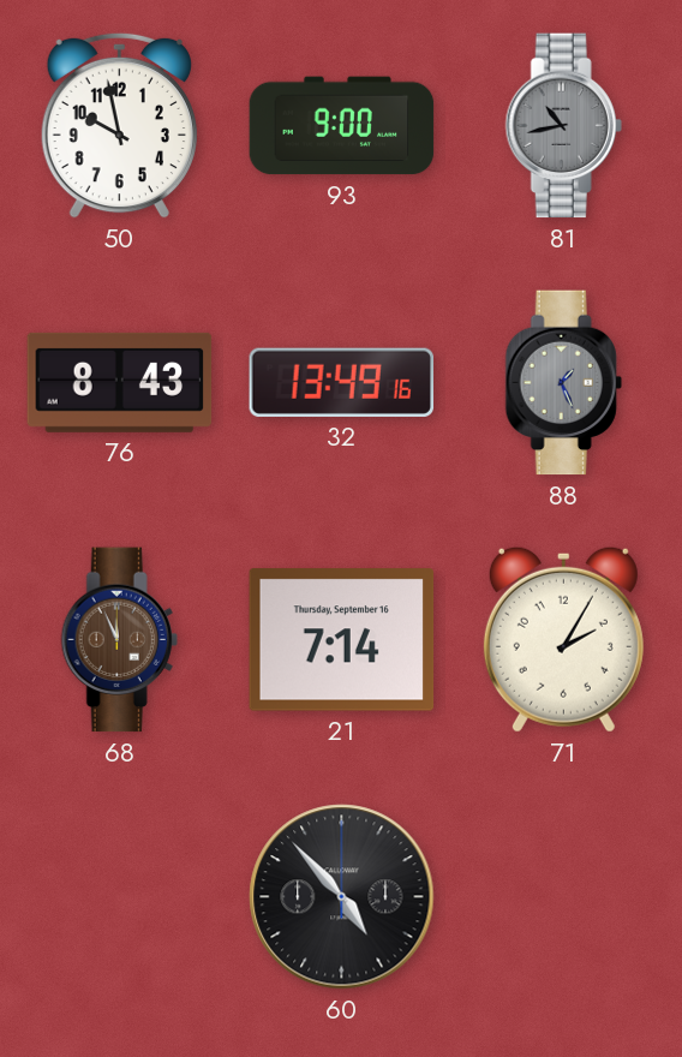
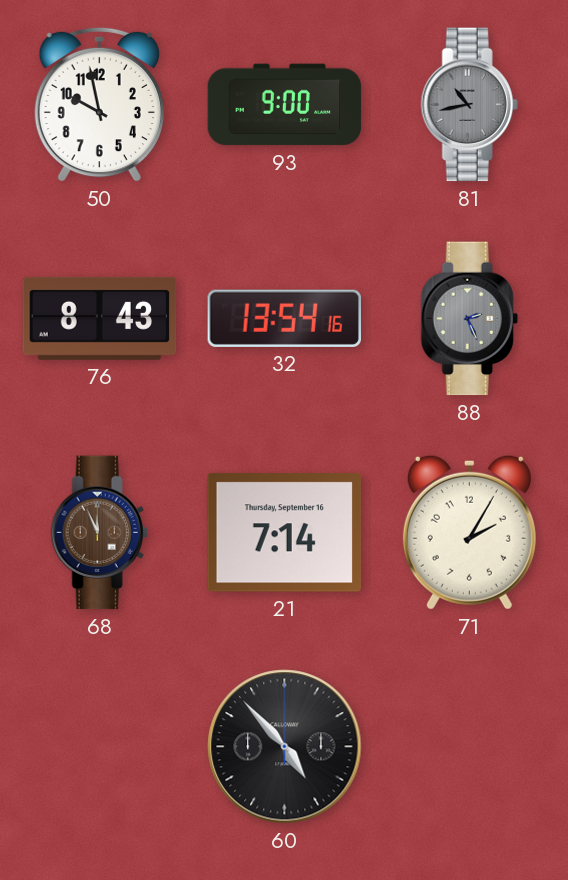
32: 13:49 -> 13:54
88: 1:26 -> 2:26
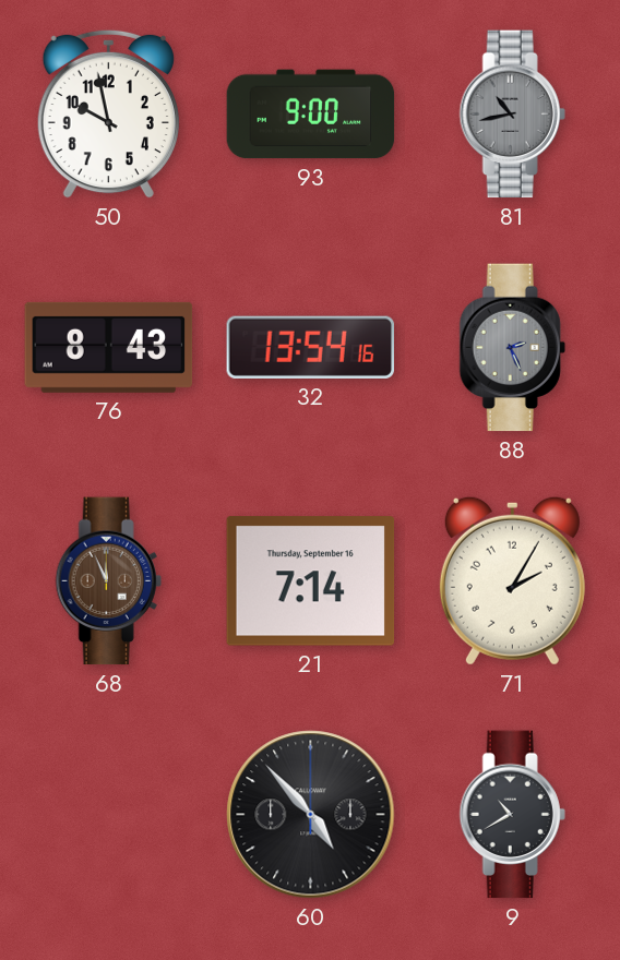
9: none -> 10:40
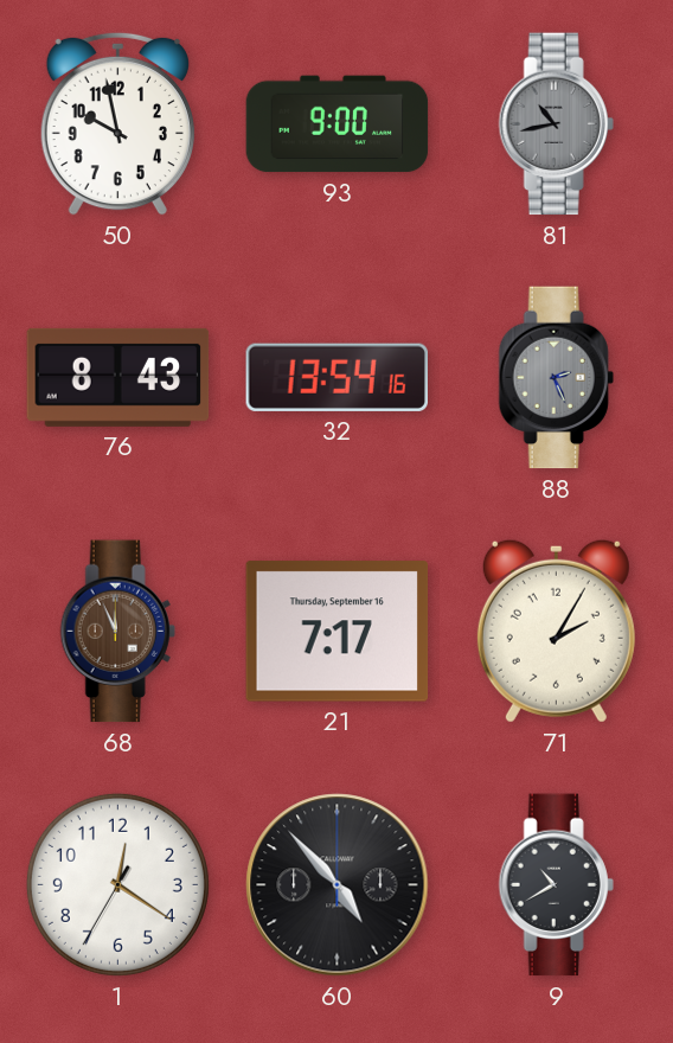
21: 7:14 -> 7:17
1: none -> 12:20
